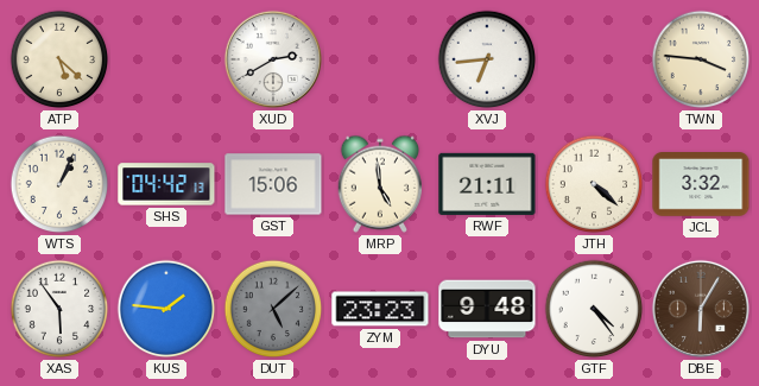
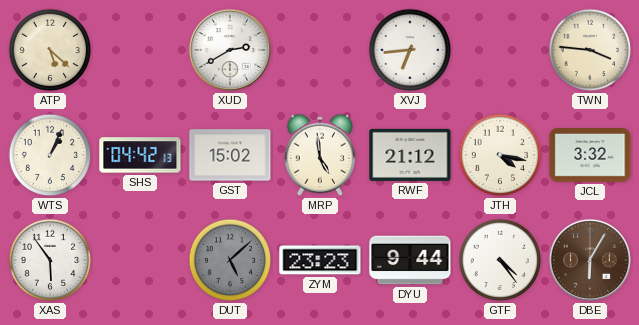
GST: 15:06 -> 15:02
RWF: 21:11 -> 21:12
JTH: 4:22 -> 4:17
KUS: 1:46 -> none
DYU: 9:48 -> 9:44
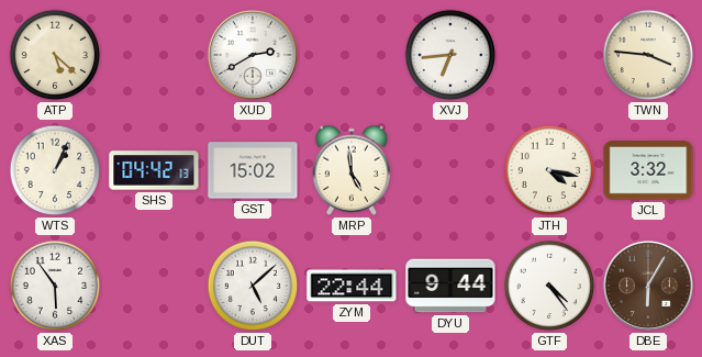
RWF: 21:12 -> none
DUT dial: grey -> white
ZYM: 23:23 -> 22:44
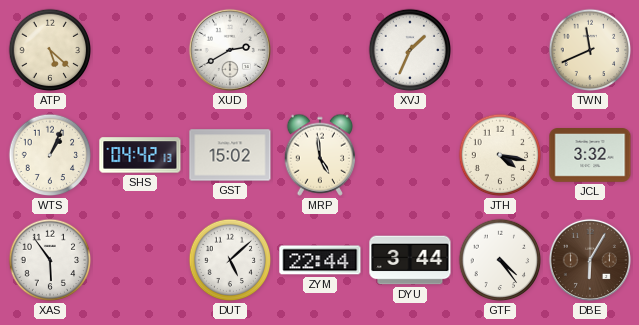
XVJ: 6:44 -> 1:34
TWN: 3:46 -> 11:41
DYU: 9:44 -> 3:44
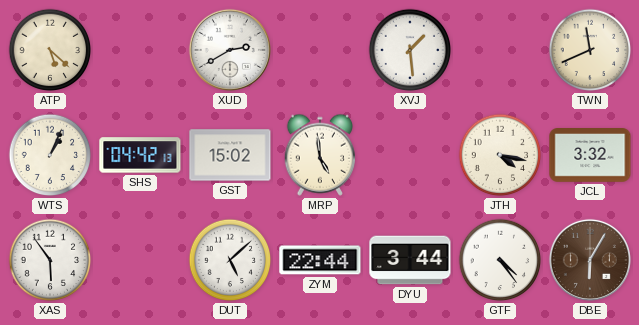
XVJ: 1:34 -> 1:29
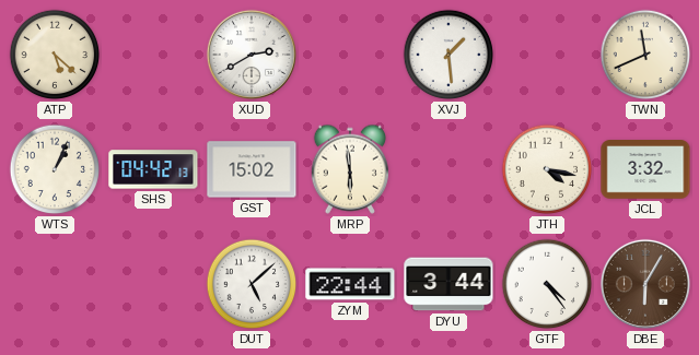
MRP: 4:59 -> 5:59
XAS: 5:54 -> none
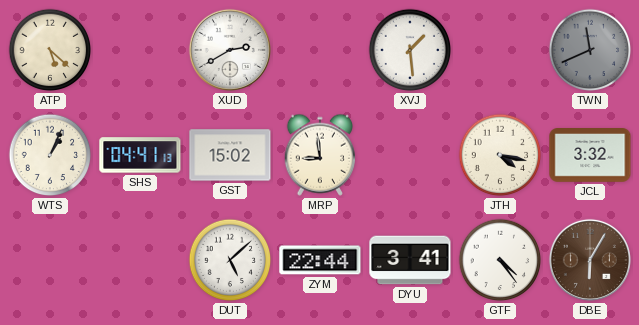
TWN dial: cream -> grey
SHS: 04:42 -> 04:41
MRP: 5:59 -> 8:59
DYU: 3:44 -> 3:41
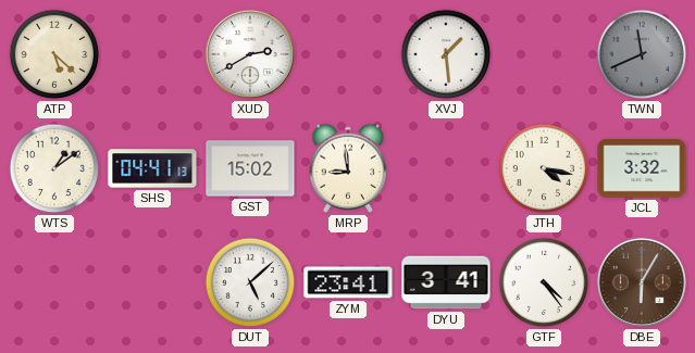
WTS: 1:04 -> 1:09
ZYM: 22:44 -> 23:41
